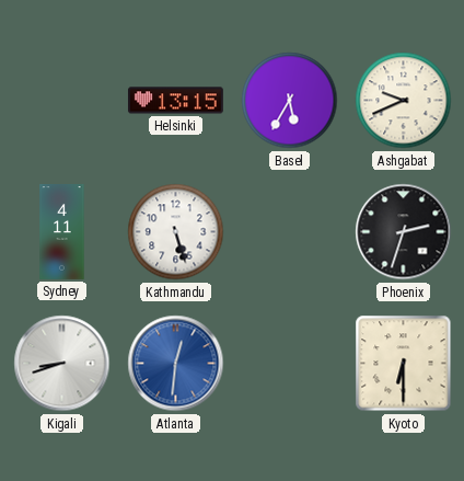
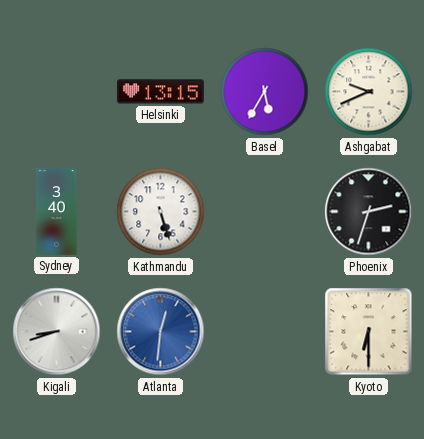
Sydney: 4:11 -> 3:40
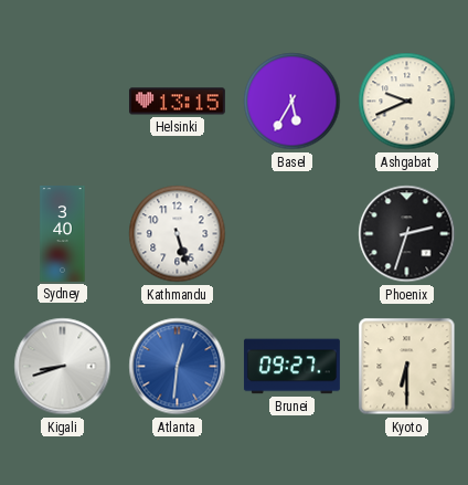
Brunei: none -> 09:27
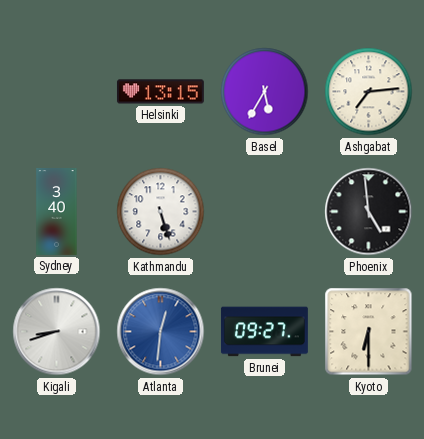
Ashgabat: 9:41 -> 7:14
Phoenix: 2:33 -> 4:59
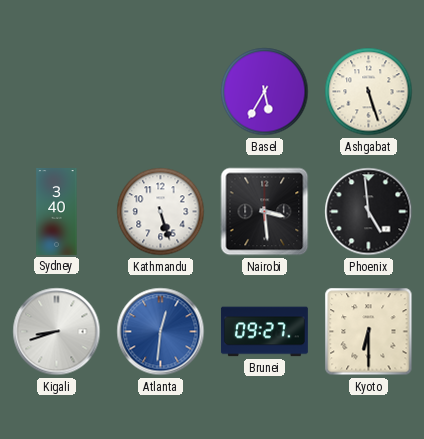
Helsinki: 13:15 -> none
Ashgabat: 7:14 -> 5:27
Nairobi: none -> 3:29
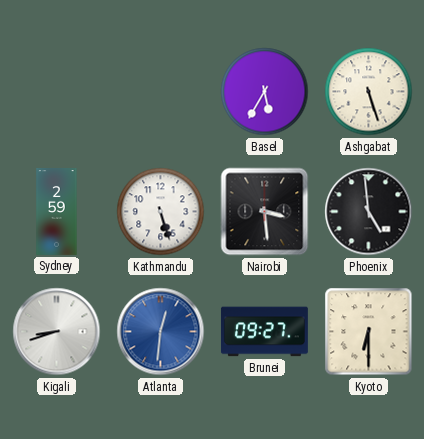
Sydney: 3:40 -> 2:59
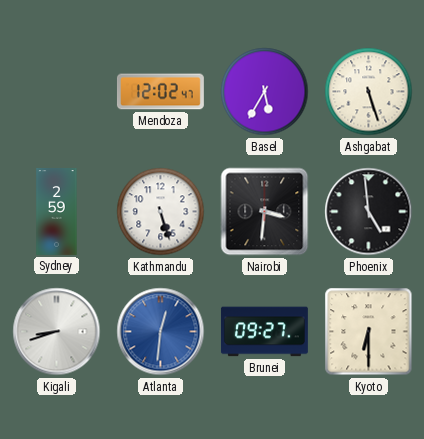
Mendoza: none -> 12:02
Nairobi: 3:29 -> 3:31
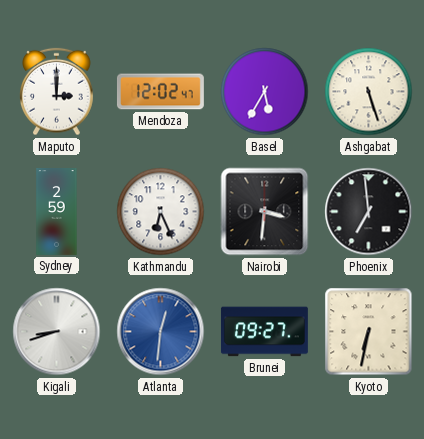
Maputo: none -> 3:00
Kathmandu: 5:27 -> 6:26
Phoenix: 4:59 -> 6:59
Kyoto: 6:30 -> 6:32
